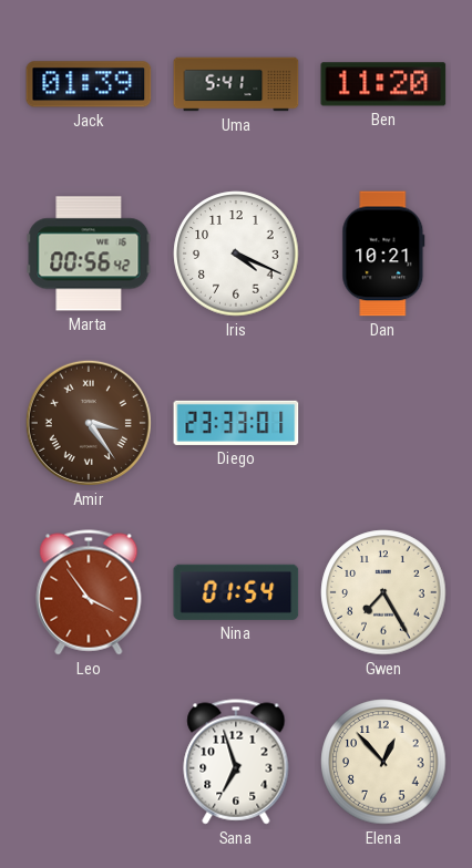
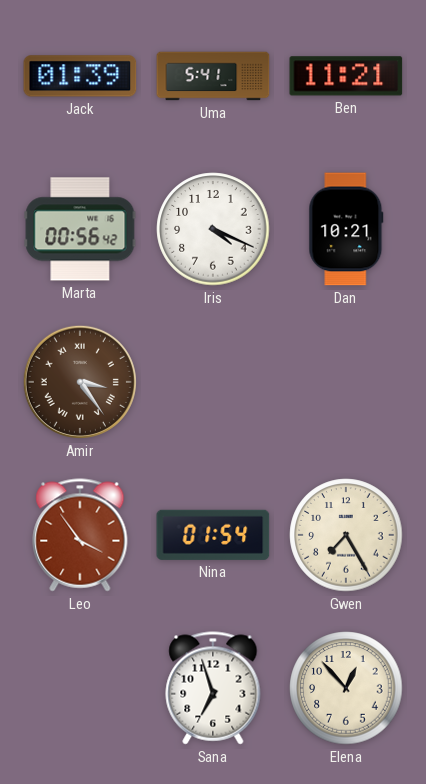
Ben: 11:20 -> 11:21
Diego: 23:33 -> none
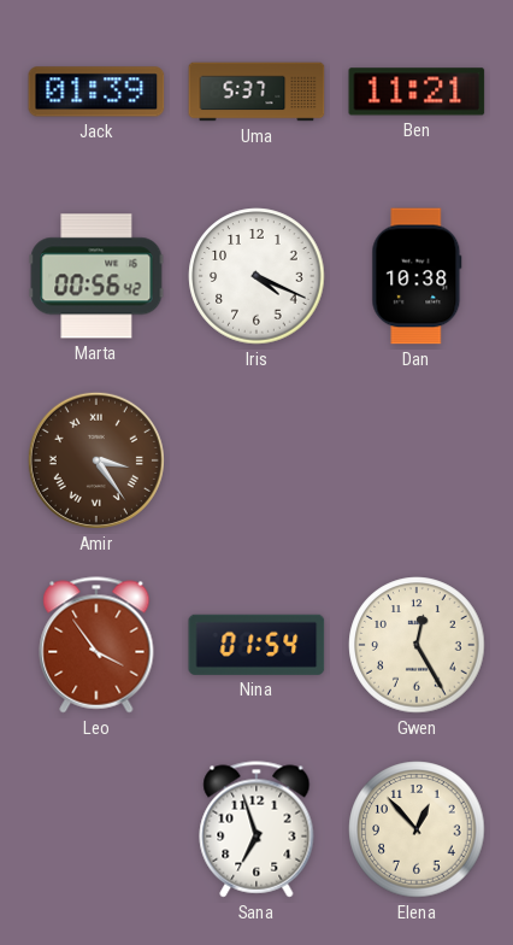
Uma: 5:41 -> 5:37
Dan: 10:21 -> 10:38
Gwen: 7:25 -> 12:25
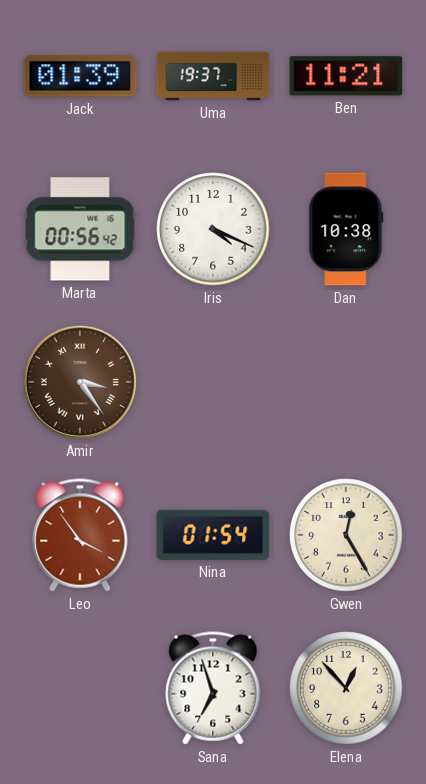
Uma: 5:37 -> 19:37
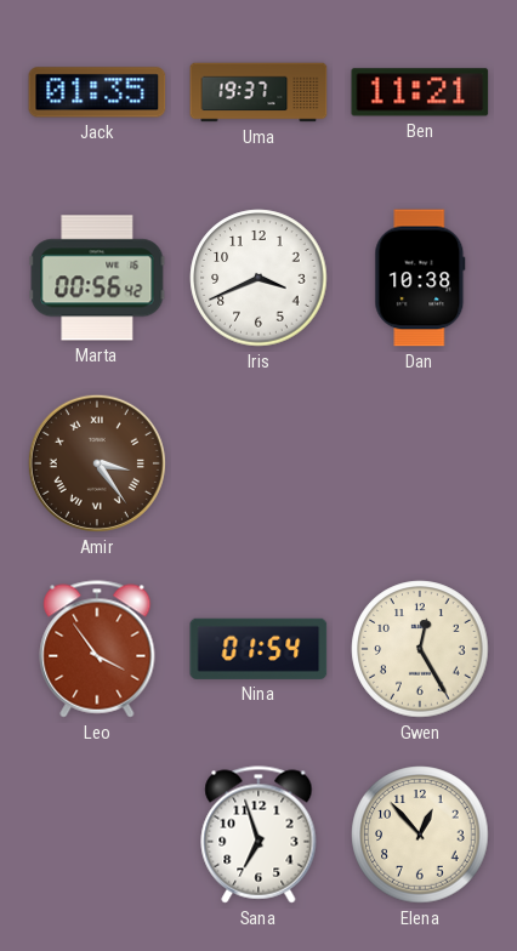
Jack: 01:39 -> 01:35
Iris: 4:19 -> 3:41
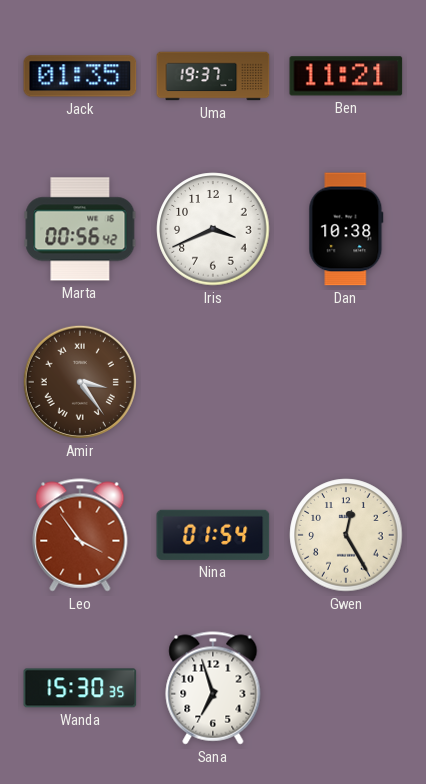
Wanda: none -> 15:30
Elena: 12:53 -> none
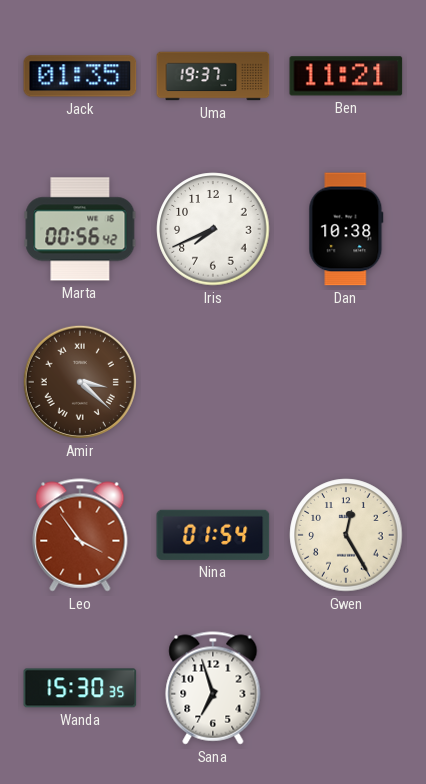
Iris: 3:41 -> 7:41
Amir: 3:24 -> 3:22
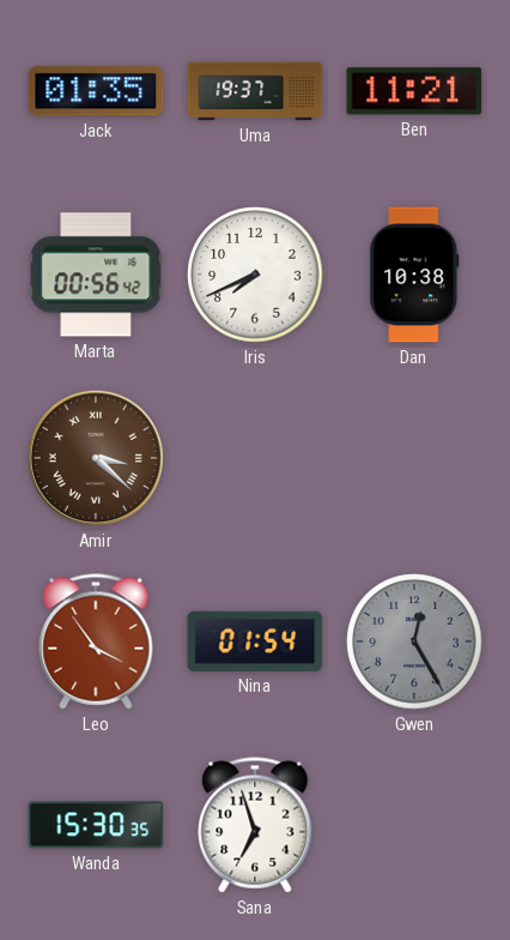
Gwen dial: cream -> grey
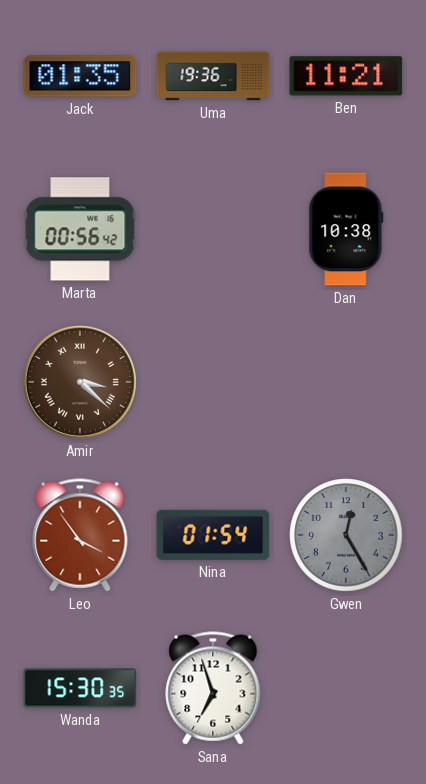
Uma: 19:37 -> 19:36
Iris: 7:41 -> none
